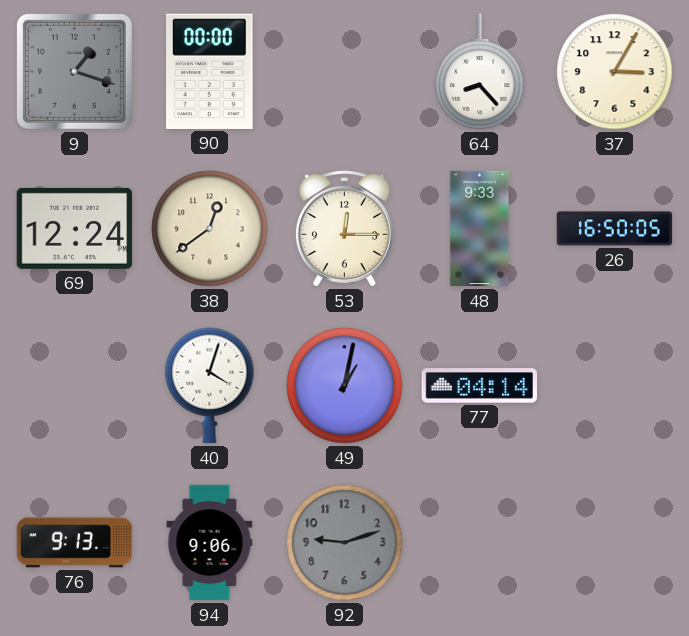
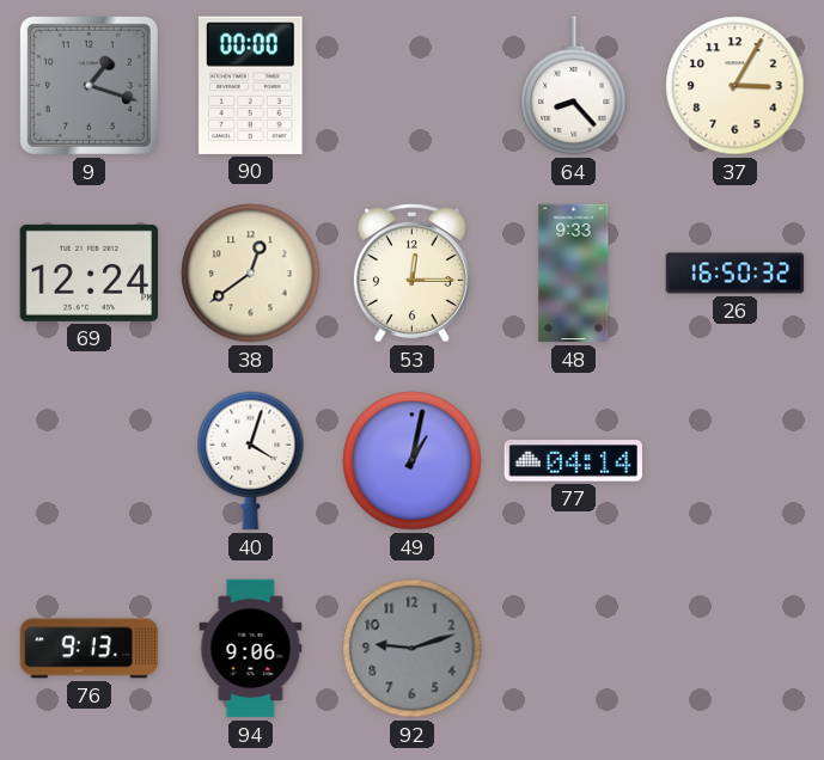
26: 16:50:05 -> 16:50:32
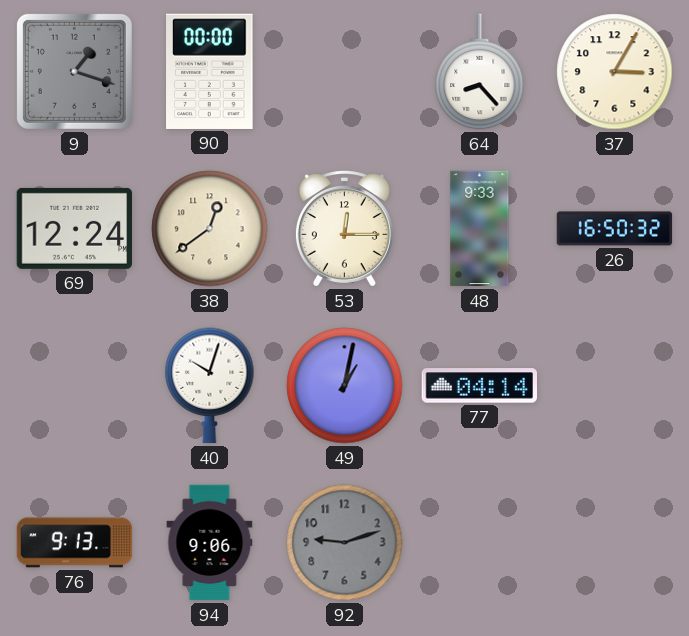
40: 4:03 -> 10:03
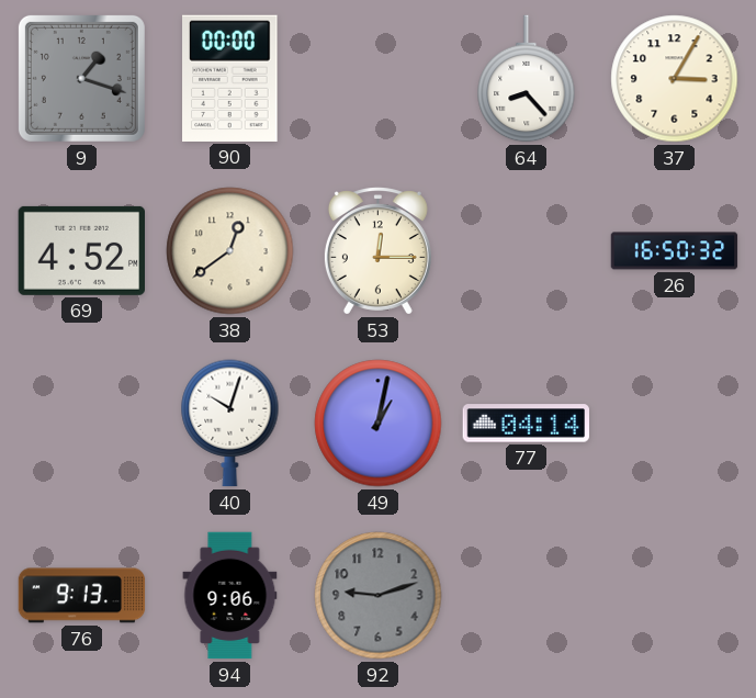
69: 12:24 -> 4:52
48: 9:33 -> none
